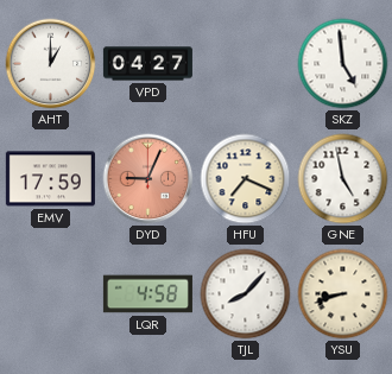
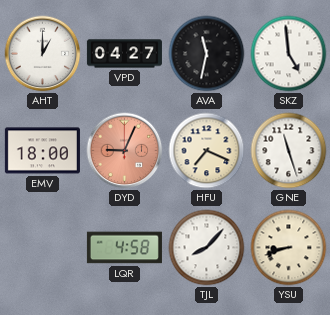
AVA: none -> 11:32
EMV: 17:59 -> 18:00
GNE: 4:58 -> 11:27
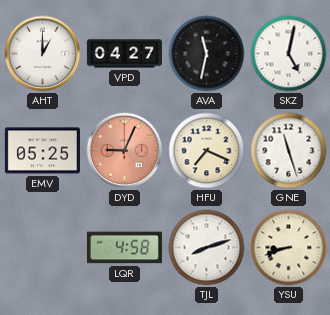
SKZ: 4:59 -> 5:02
EMV: 18:00 -> 05:25
TJL: 8:07 -> 8:12
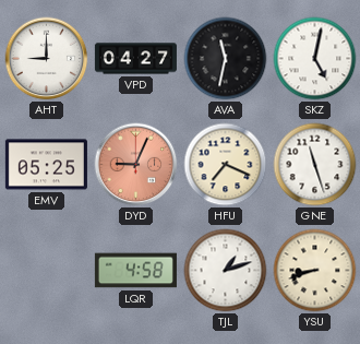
AHT: 1:00 -> 9:00
TJL: 8:12 -> 1:12
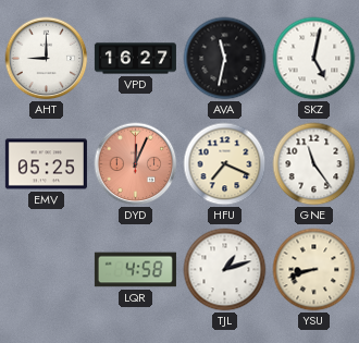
VPD: 04:27 -> 16:27
DYD: 9:04 -> 12:04
GNE: 11:27 -> 11:24
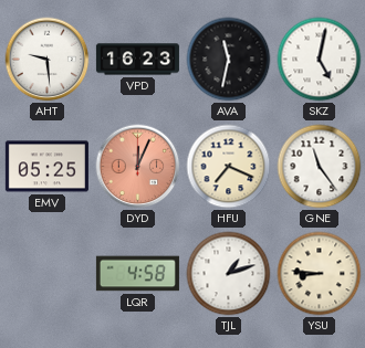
AHT: 9:00 -> 9:29
VPD: 16:27 -> 16:23
YSU: 8:42 -> 8:46
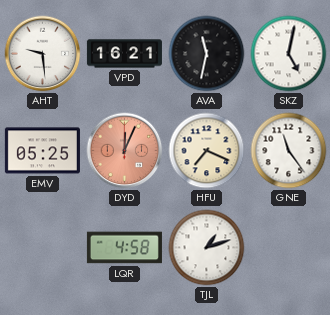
VPD: 16:23 -> 16:21
YSU: 8:46 -> none
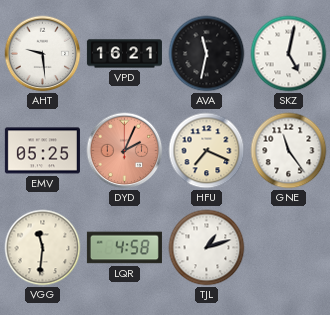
DYD: 12:04 -> 2:04
VGG: none -> 11:31
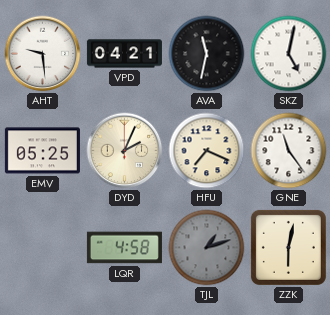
VPD: 16:21 -> 04:21
DYD dial: salmon -> cream
VGG: 11:31 -> none
TJL dial: white -> grey
ZZK: none -> 6:02
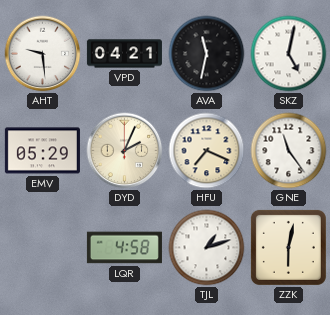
EMV: 05:25 -> 05:29
TJL dial: grey -> white
